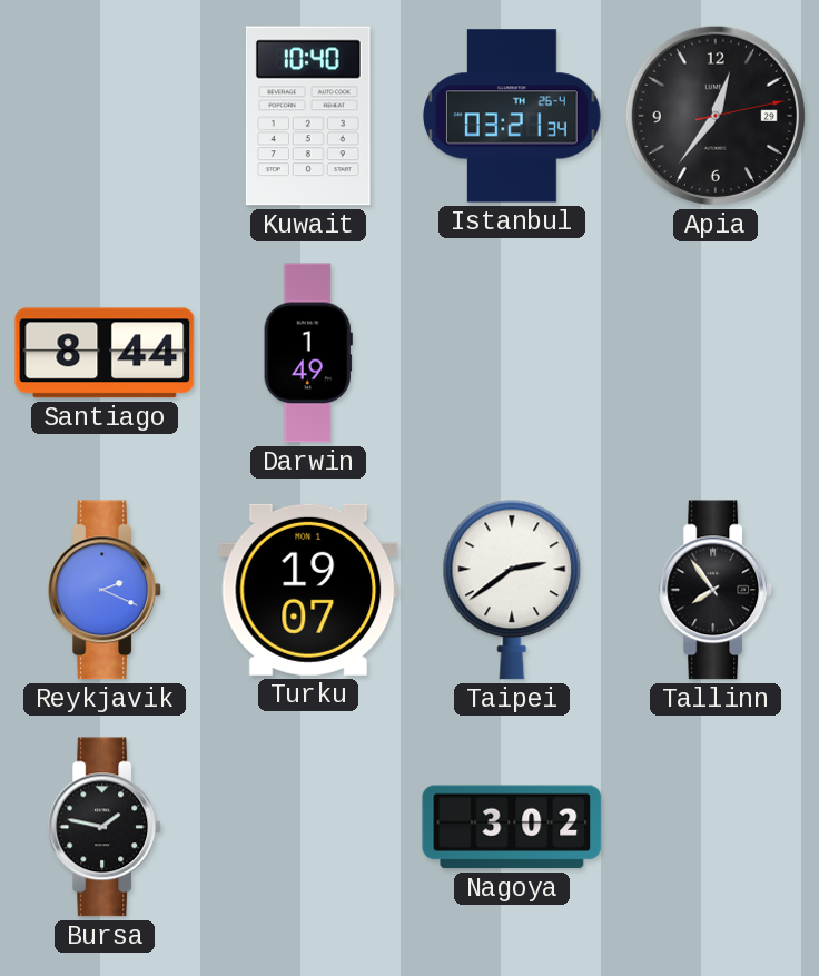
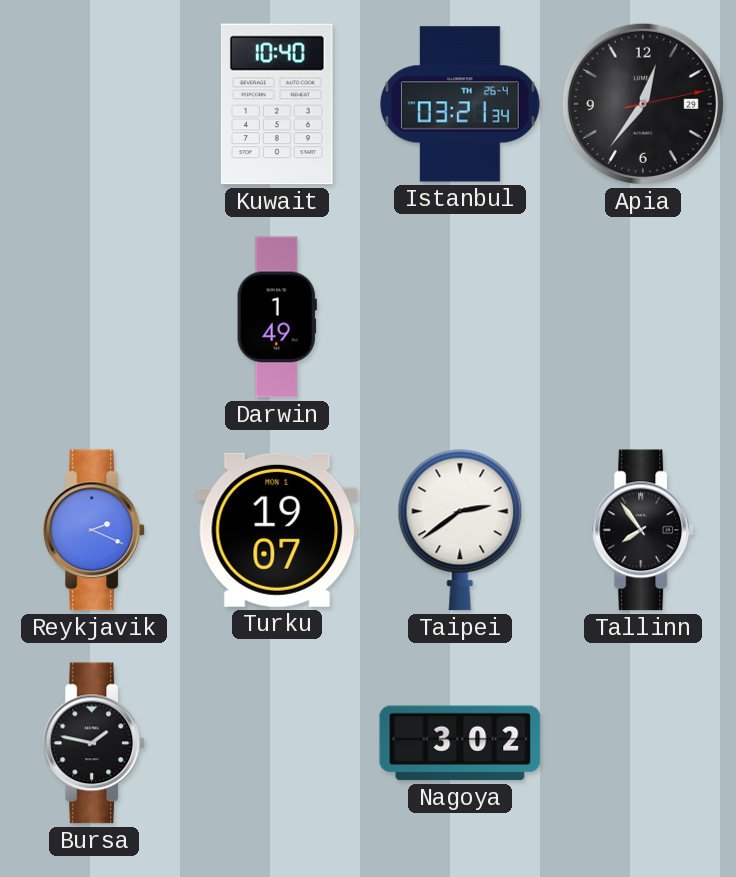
Santiago: 8:44 -> none
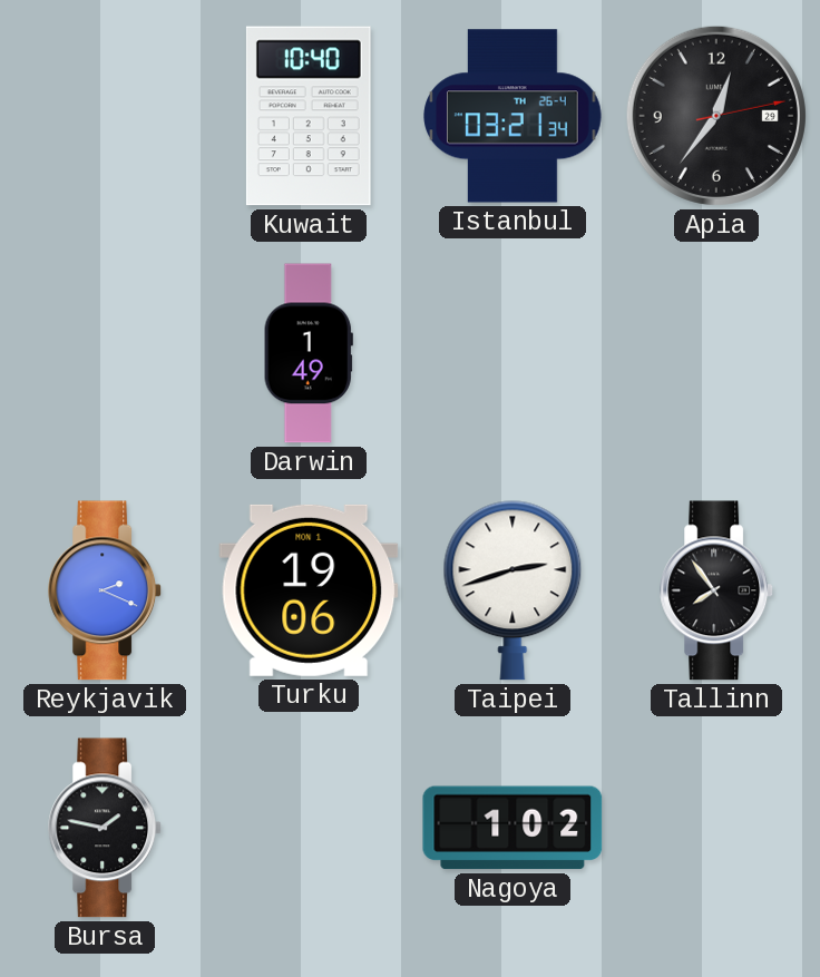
Turku: 19:07 -> 19:06
Taipei: 2:39 -> 2:42
Nagoya: 3:02 -> 1:02
